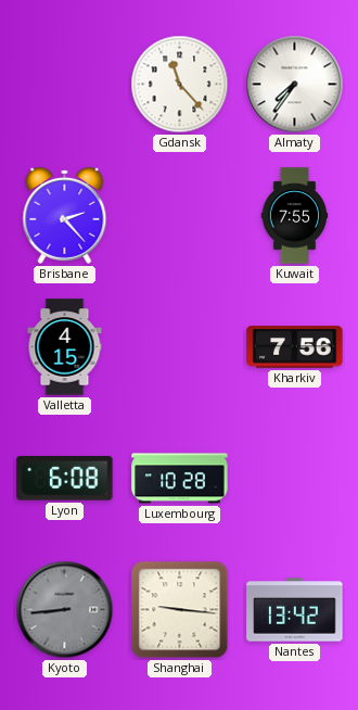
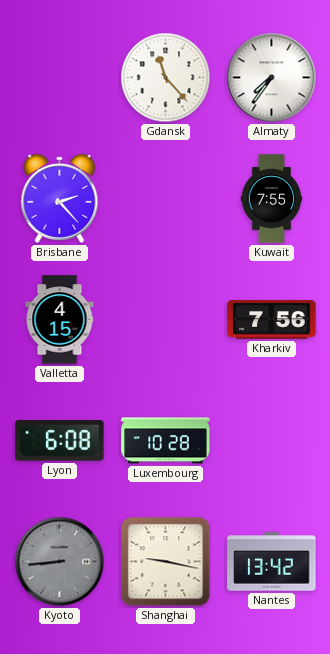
Shanghai: 9:16 -> 9:17
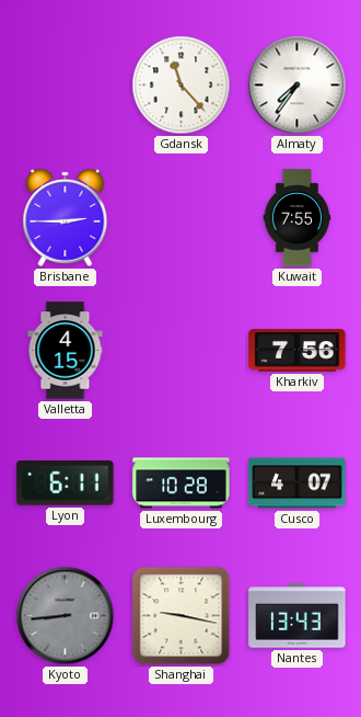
Brisbane: 2:23 -> 2:45
Lyon: 6:08 -> 6:11
Cusco: none -> 4:07
Nantes: 13:42 -> 13:43
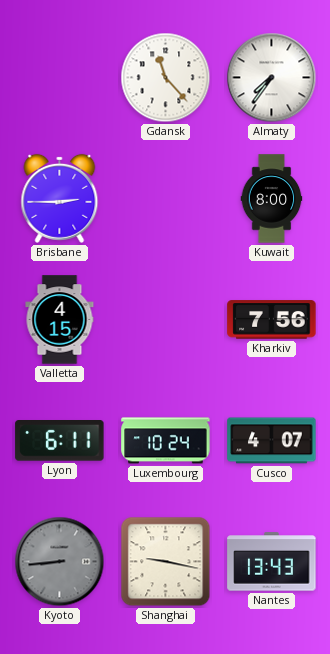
Kuwait: 7:55 -> 8:00
Luxembourg: 10:28 -> 10:24
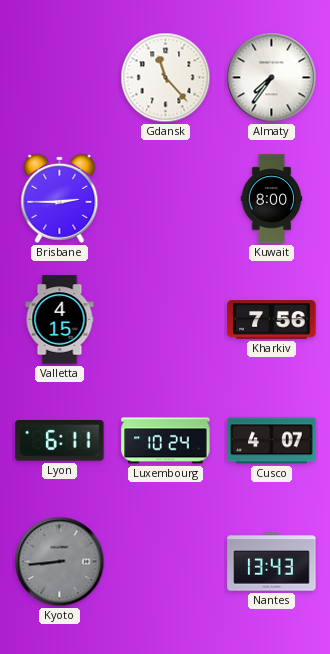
Shanghai: 9:17 -> none
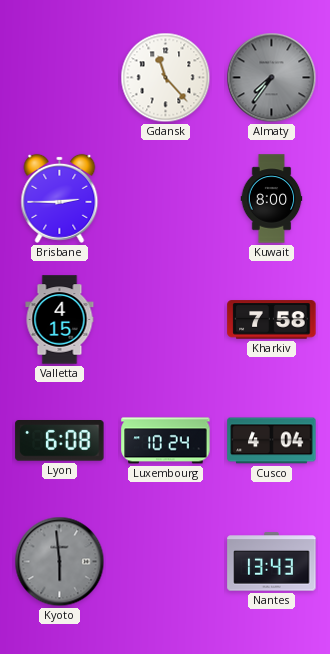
Almaty dial: white -> grey
Kharkiv: 7:56 -> 7:58
Lyon: 6:11 -> 6:08
Cusco: 4:07 -> 4:04
Kyoto: 8:44 -> 5:59
